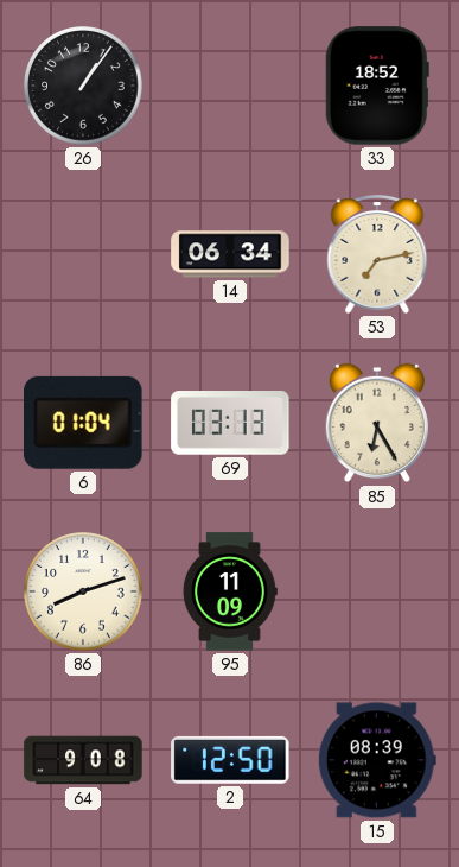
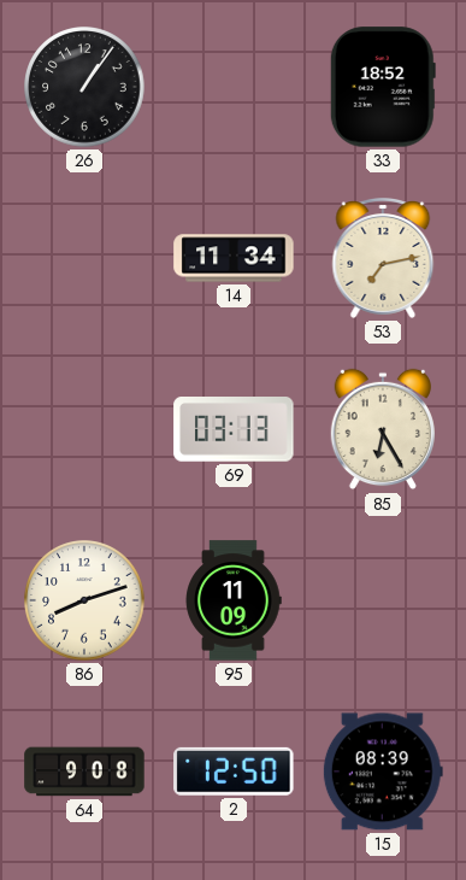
14: 06:34 -> 11:34
6: 01:04 -> none
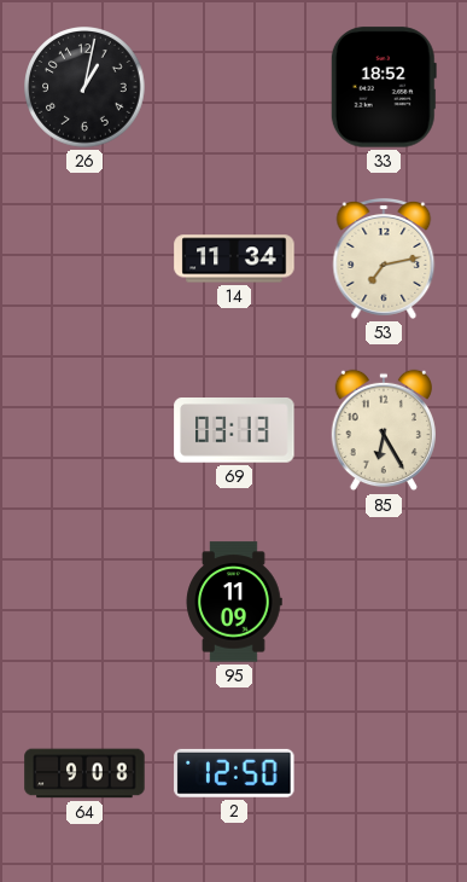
26: 1:06 -> 1:02
86: 8:12 -> none
15: 08:39 -> none
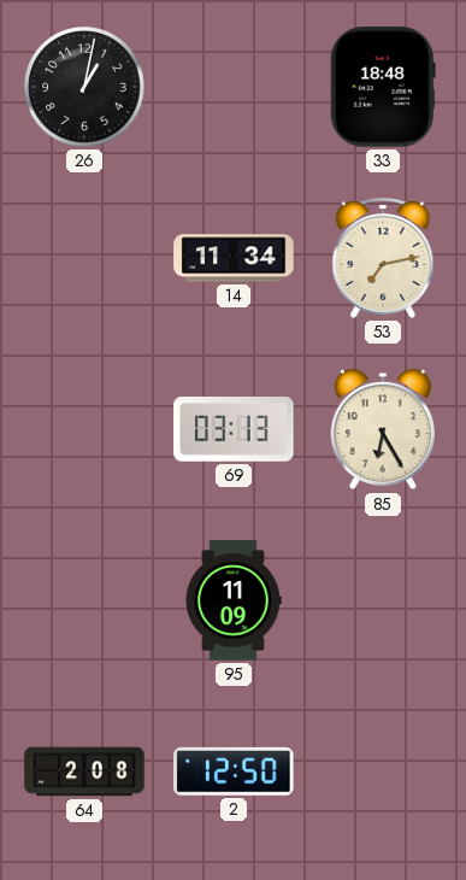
33: 18:52 -> 18:48
64: 9:08 -> 2:08
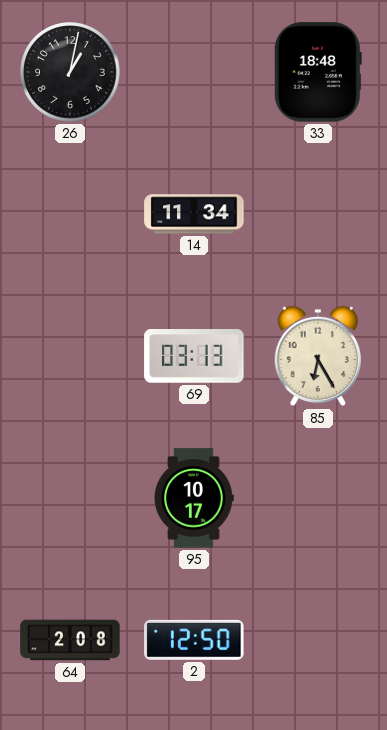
53: 7:13 -> none
95: 11:09 -> 10:17
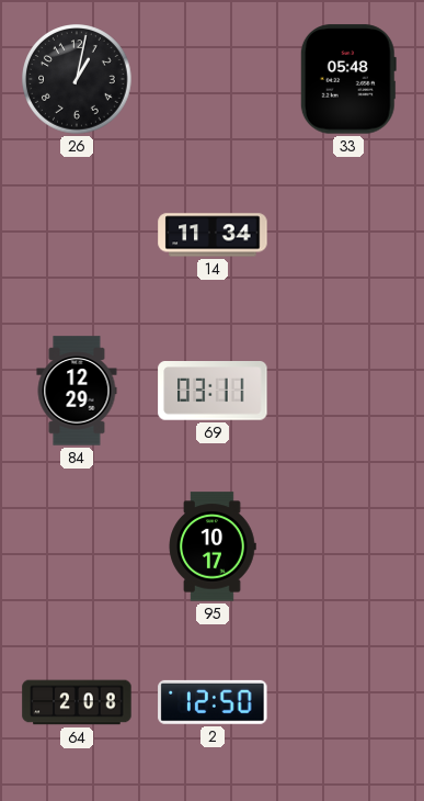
33: 18:48 -> 05:48
84: none -> 12:29
69: 03:13 -> 03:11
85: 6:25 -> none
